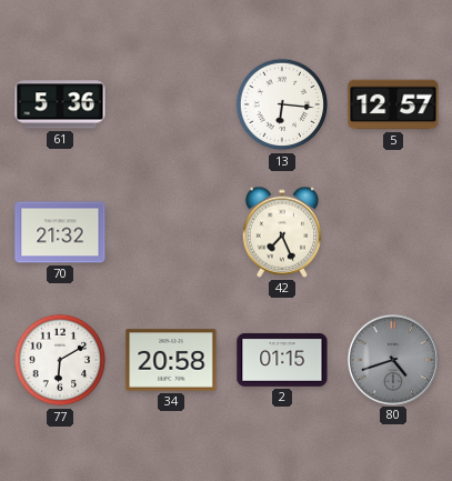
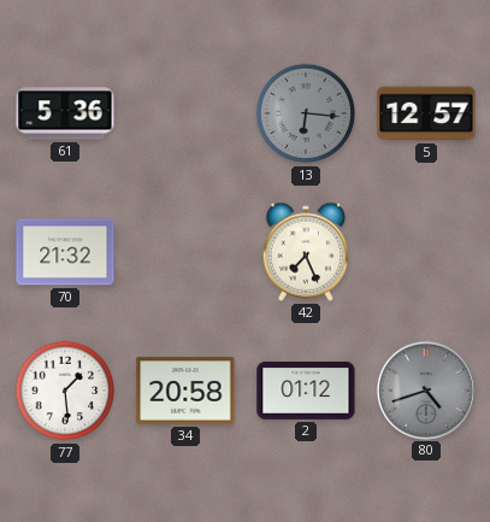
13 dial: white -> grey
77: 6:10 -> 1:29
2: 01:15 -> 01:12
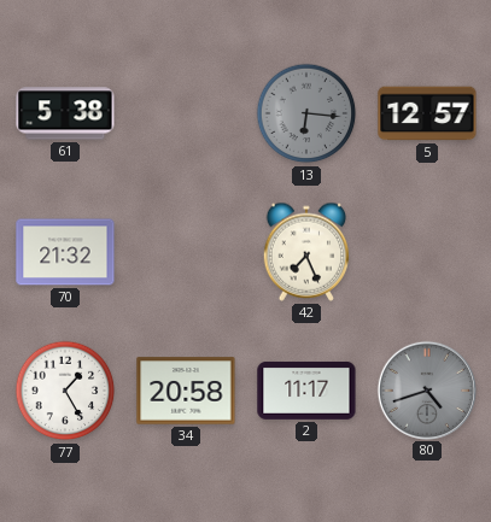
61: 5:36 -> 5:38
77: 1:29 -> 1:25
2: 01:12 -> 11:17
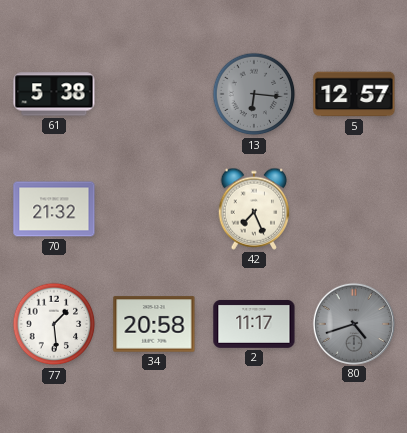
77: 1:25 -> 1:29
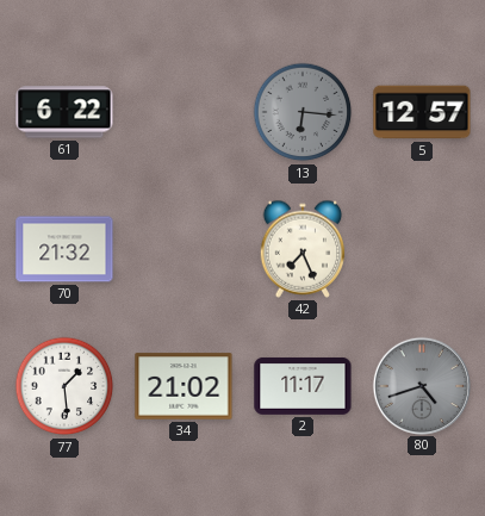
61: 5:38 -> 6:22
34: 20:58 -> 21:02
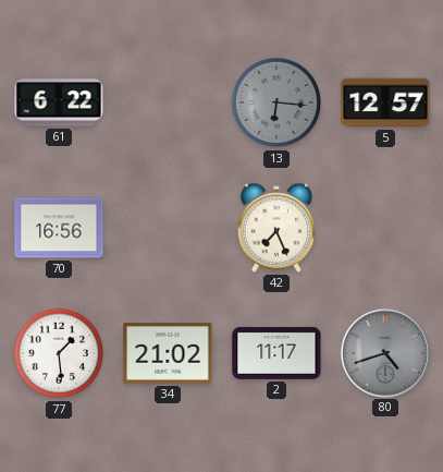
70: 21:32 -> 16:56
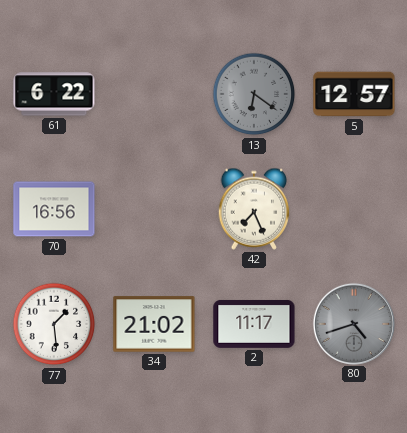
13: 6:16 -> 6:21
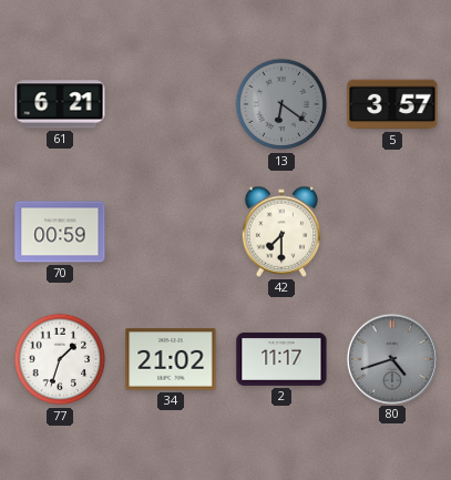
61: 6:22 -> 6:21
5: 12:57 -> 3:57
70: 16:56 -> 00:59
42: 7:26 -> 7:30
77: 1:29 -> 1:33
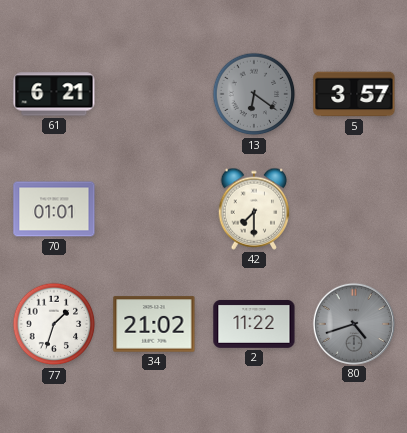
70: 00:59 -> 01:01
2: 11:17 -> 11:22
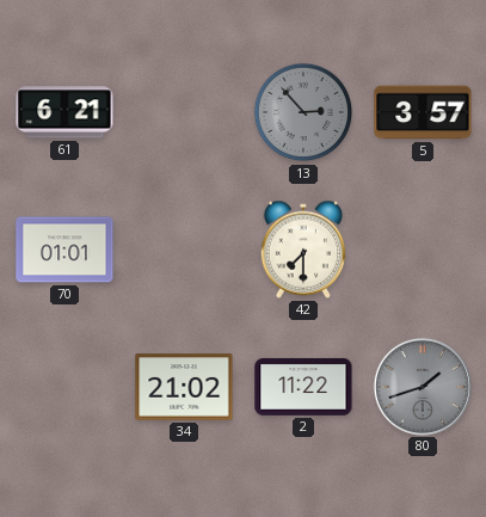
13: 6:21 -> 2:53
77: 1:33 -> none
80: 4:42 -> 1:42
